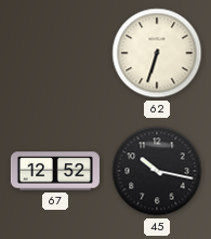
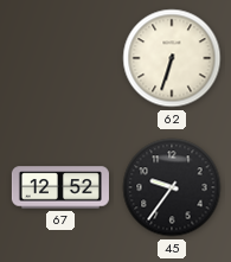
45: 10:17 -> 9:36
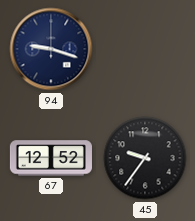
94: none -> 9:18
62: 6:33 -> none
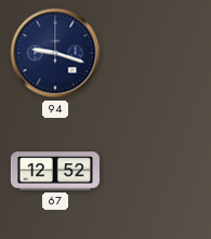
45: 9:36 -> none
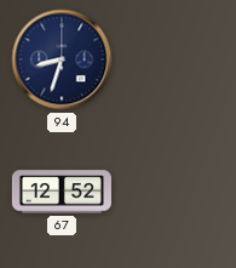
94: 9:18 -> 8:33
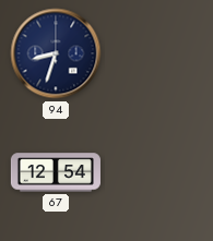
67: 12:52 -> 12:54
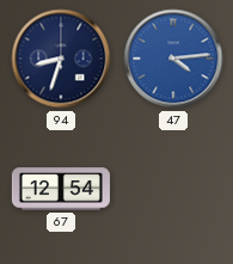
47: none -> 4:14
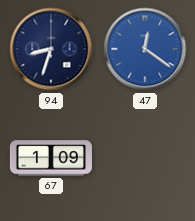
47: 4:14 -> 12:21
67: 12:54 -> 1:09
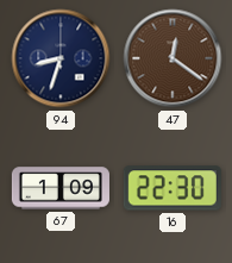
47 dial: blue -> brown
16: none -> 22:30
